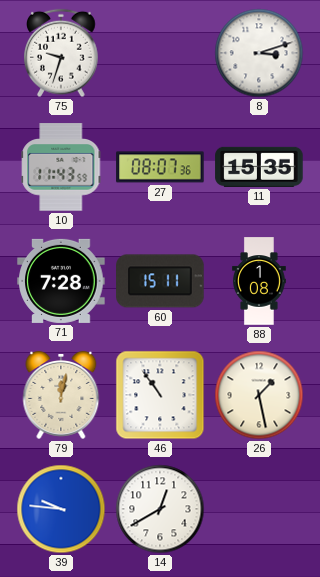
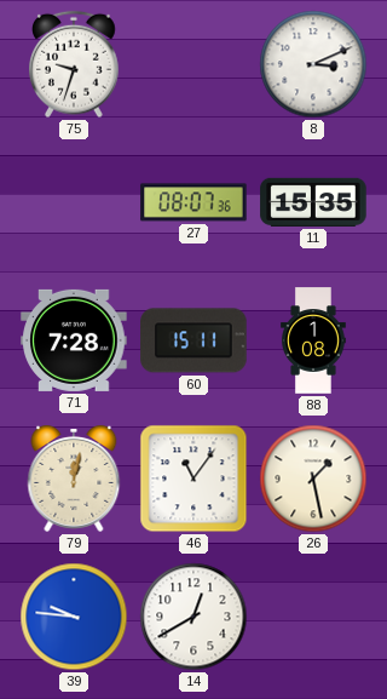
8: 3:12 -> 3:11
10: 11:43 -> none
46: 10:54 -> 11:06
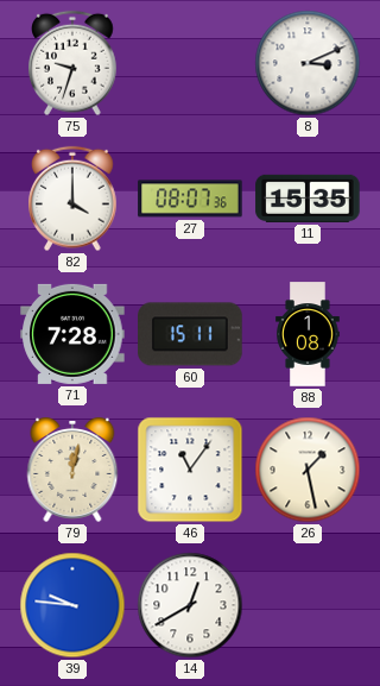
82: none -> 4:00
